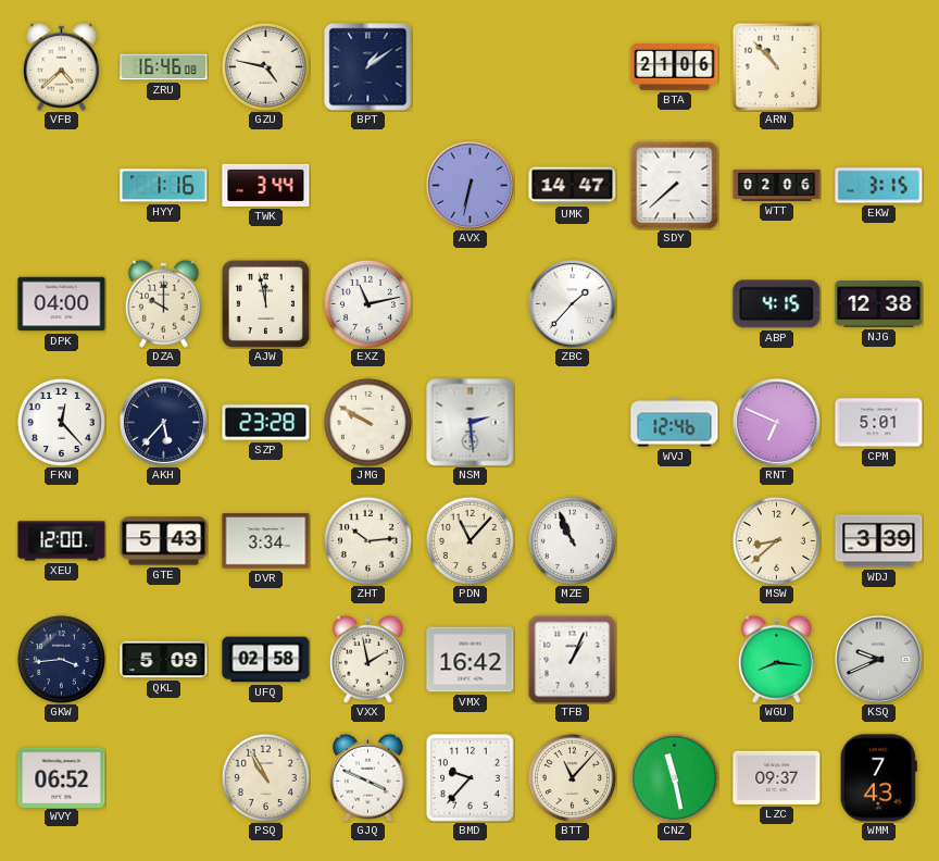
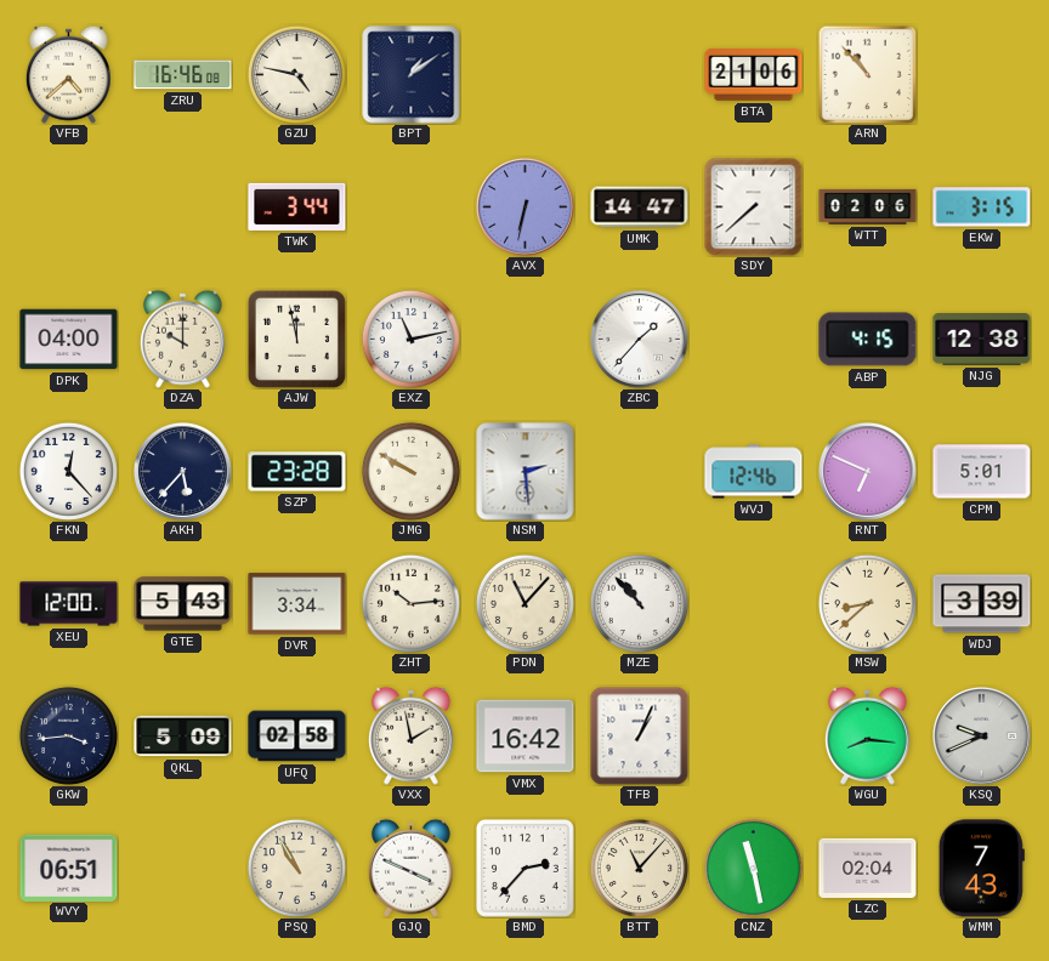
HYY: 1:16 -> none
MZE: 10:56 -> 10:53
WVY: 06:52 -> 06:51
BMD: 9:37 -> 2:37
LZC: 09:37 -> 02:04
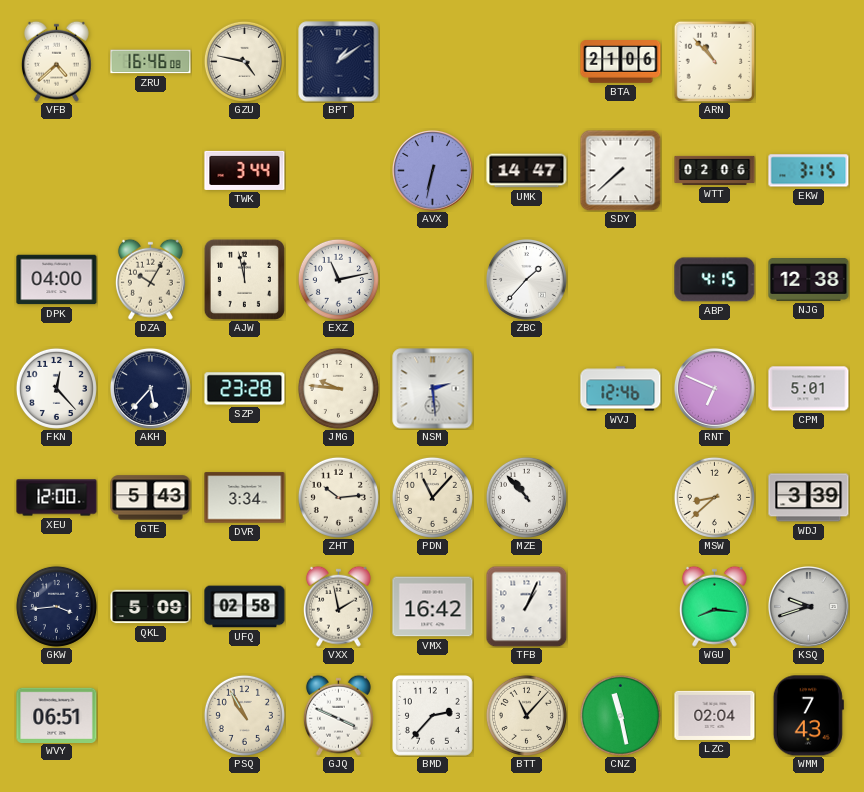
DZA: 10:00 -> 10:05
JMG: 9:50 -> 9:46
KSQ: 9:41 -> 9:42
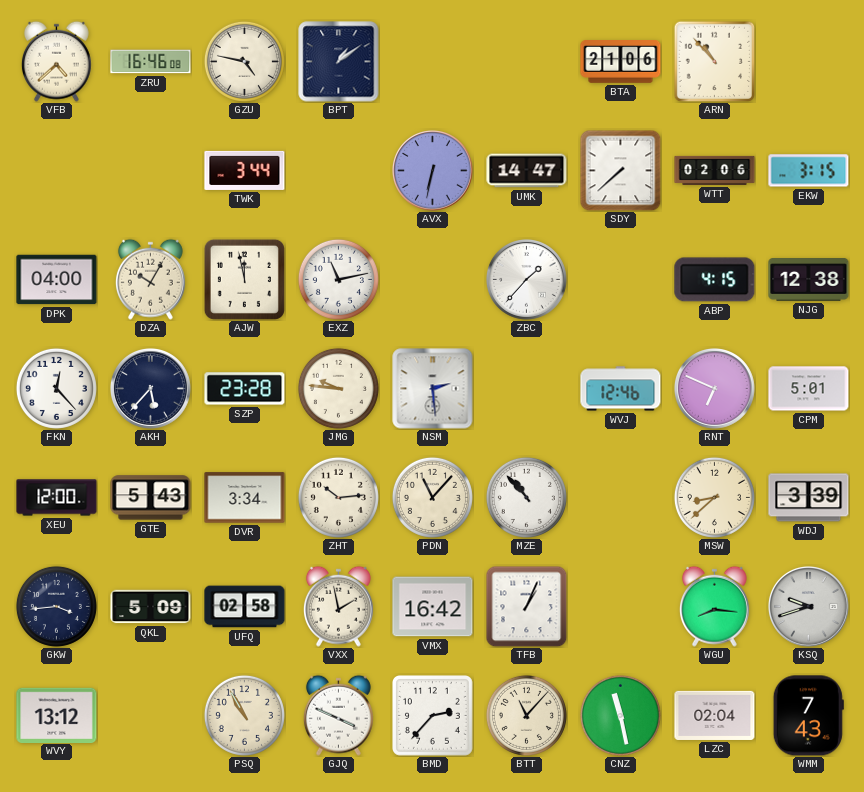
WVY: 06:51 -> 13:12
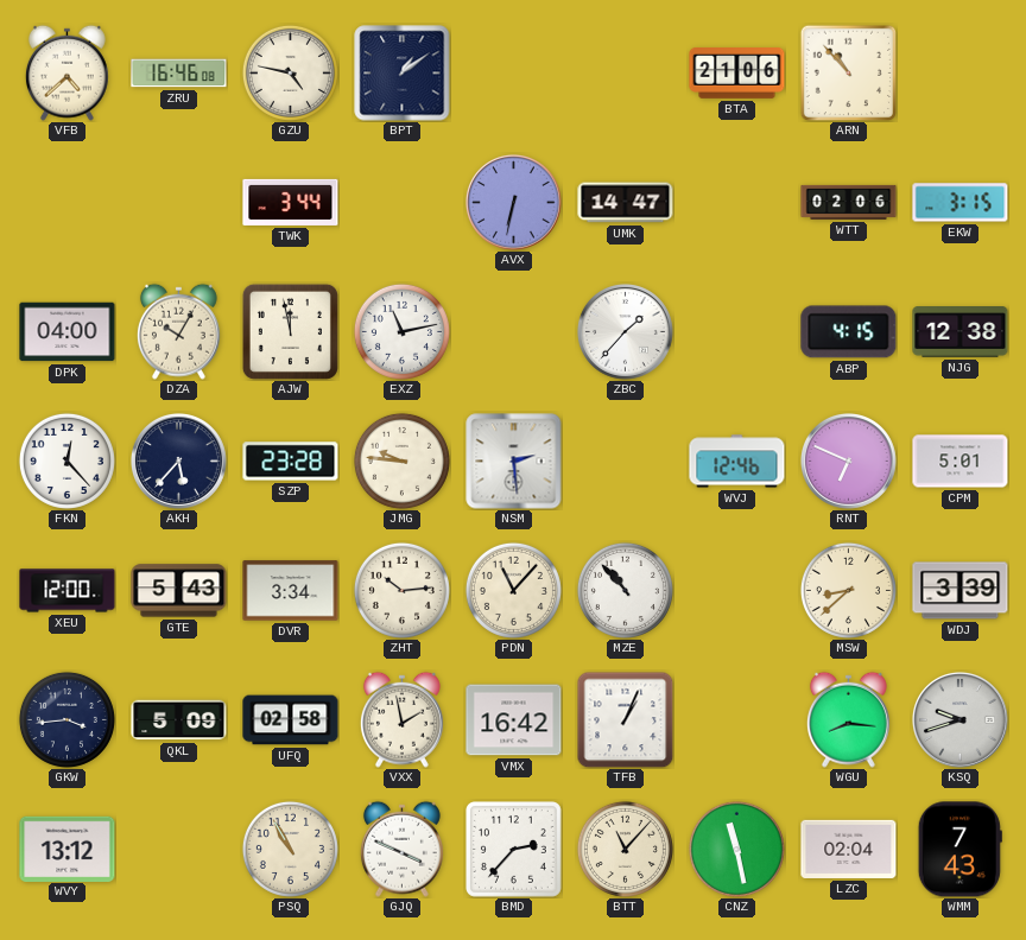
SDY: 7:38 -> none
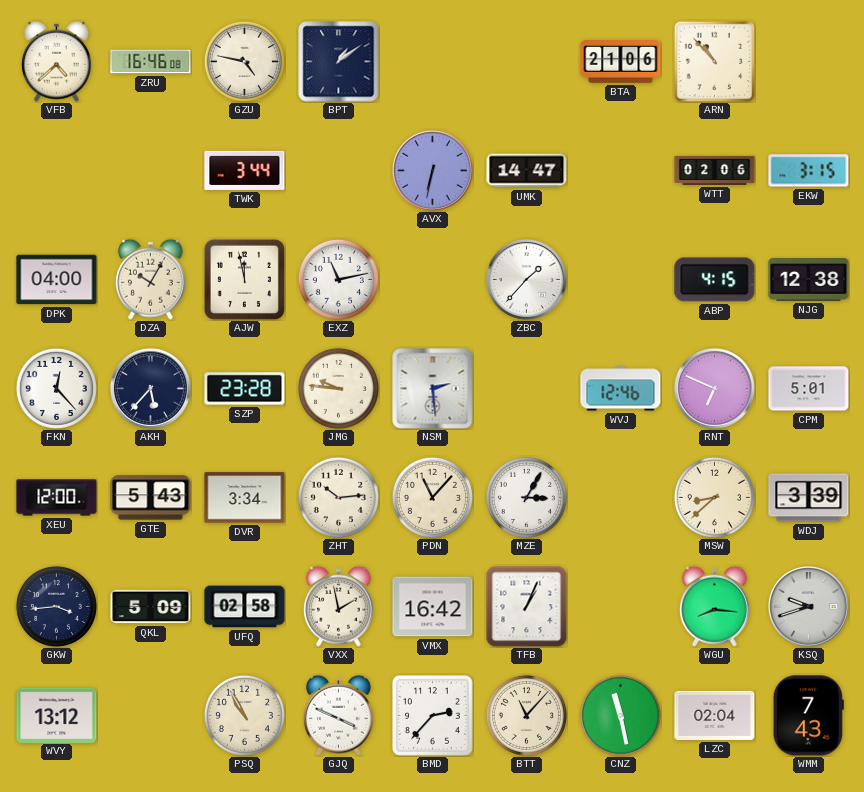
MZE: 10:53 -> 3:05
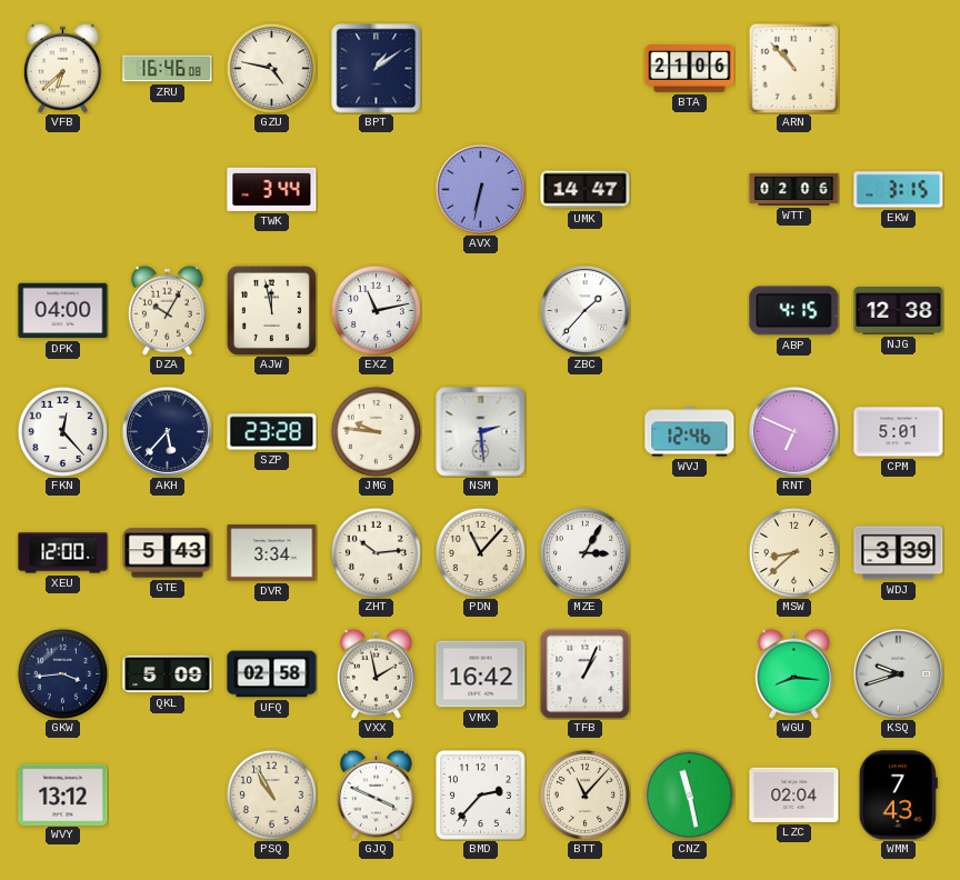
VFB: 4:38 -> 6:38
